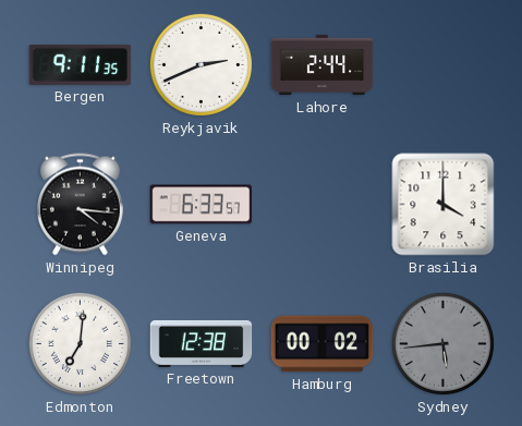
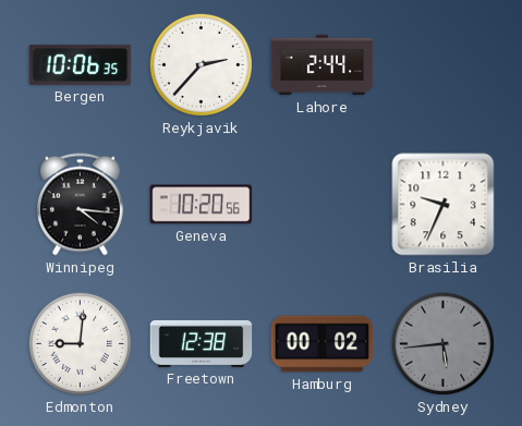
Bergen: 9:11 -> 10:06
Reykjavik: 2:41 -> 2:37
Geneva: 6:33 -> 10:20
Brasilia: 4:00 -> 9:34
Edmonton: 7:01 -> 9:01
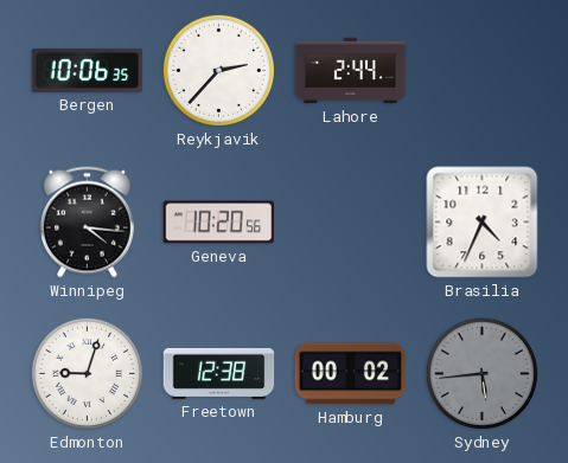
Brasilia: 9:34 -> 4:34
Edmonton: 9:01 -> 9:03
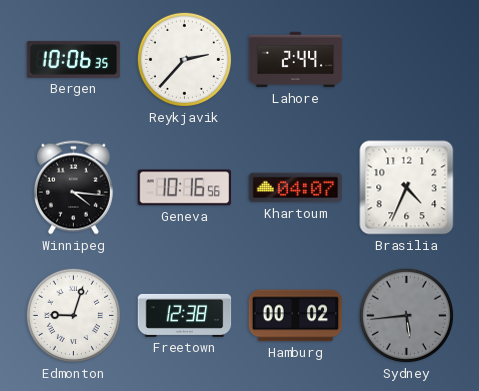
Geneva: 10:20 -> 10:16
Khartoum: none -> 04:07
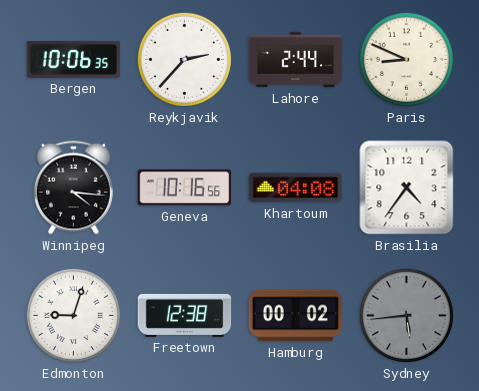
Paris: none -> 8:49
Khartoum: 04:07 -> 04:08
Brasilia: 4:34 -> 4:36
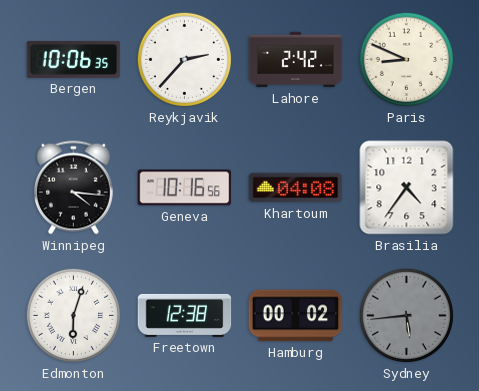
Lahore: 2:44 -> 2:42
Edmonton: 9:03 -> 6:03
